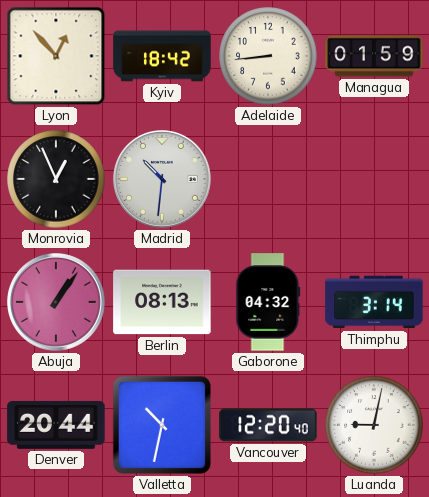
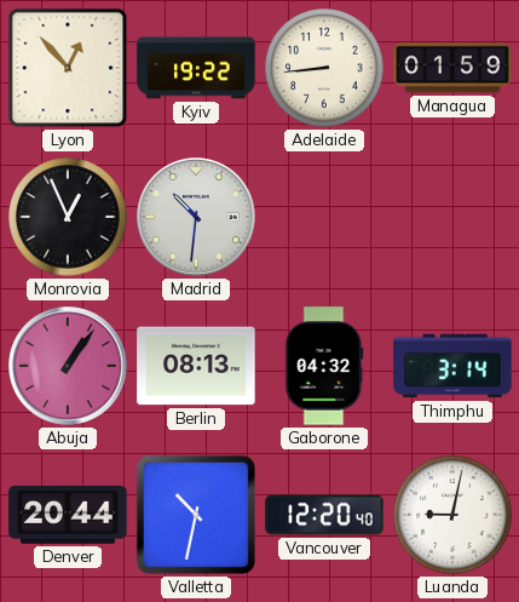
Kyiv: 18:42 -> 19:22
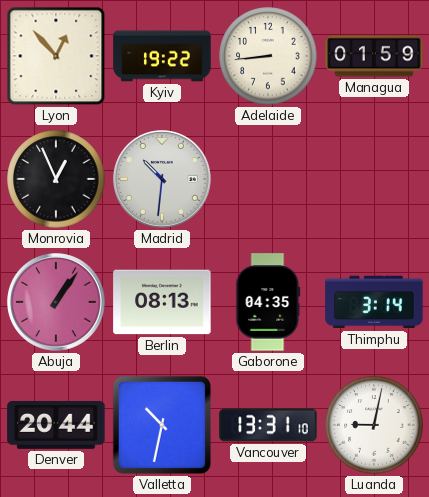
Gaborone: 04:32 -> 04:35
Vancouver: 12:20 -> 13:31
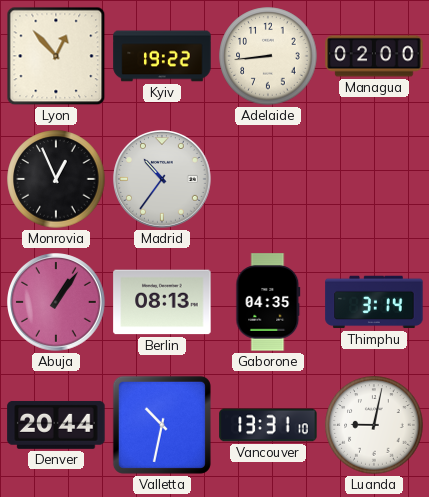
Managua: 01:59 -> 02:00
Madrid: 10:31 -> 10:36
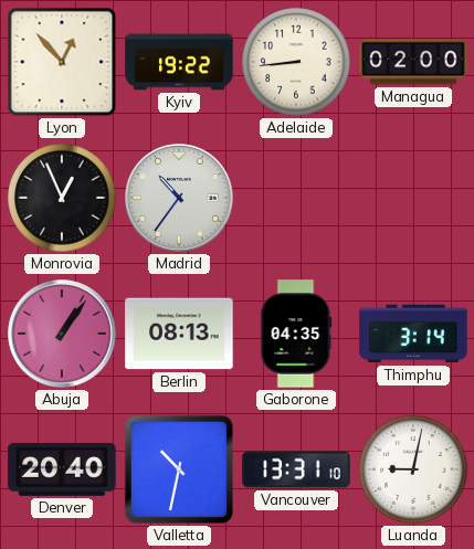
Denver: 20:44 -> 20:40
